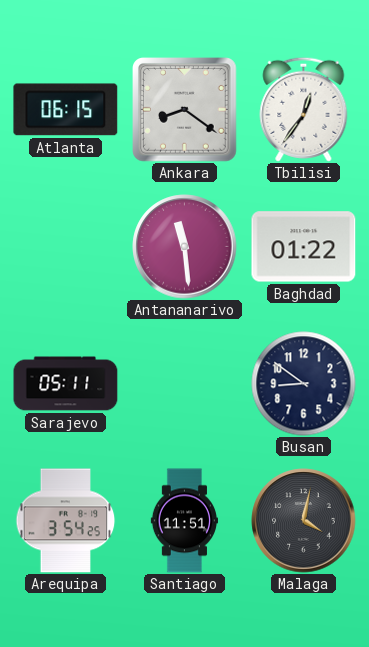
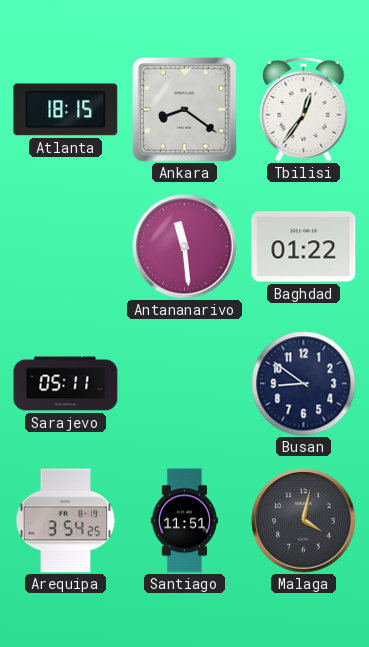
Atlanta: 06:15 -> 18:15
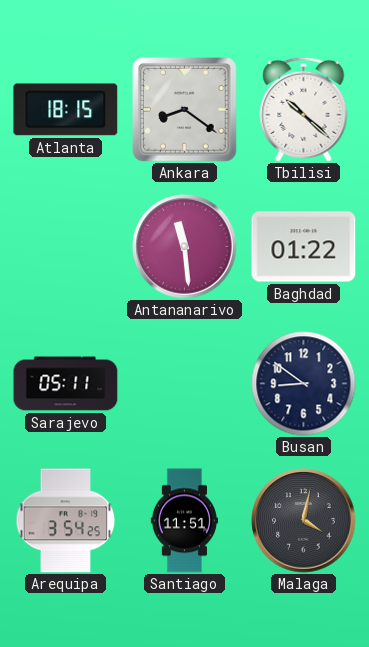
Tbilisi: 12:36 -> 10:22
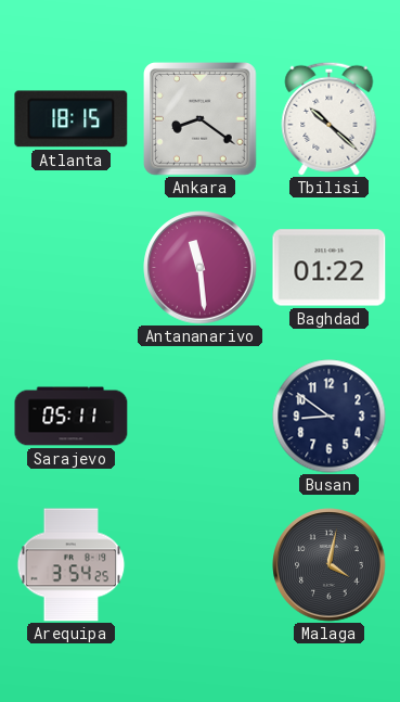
Santiago: 11:51 -> none
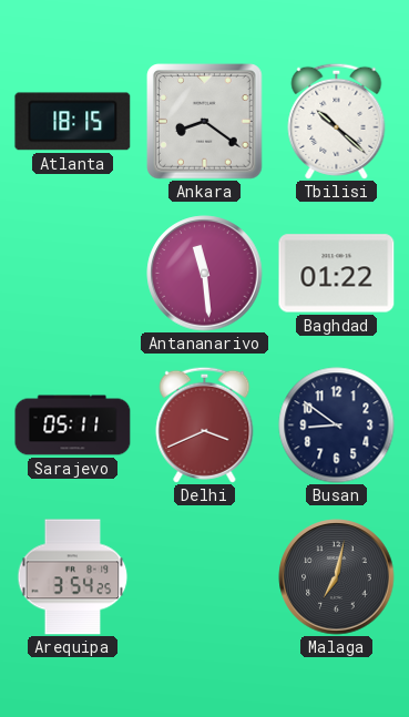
Delhi: none -> 3:41
Malaga: 4:02 -> 7:02
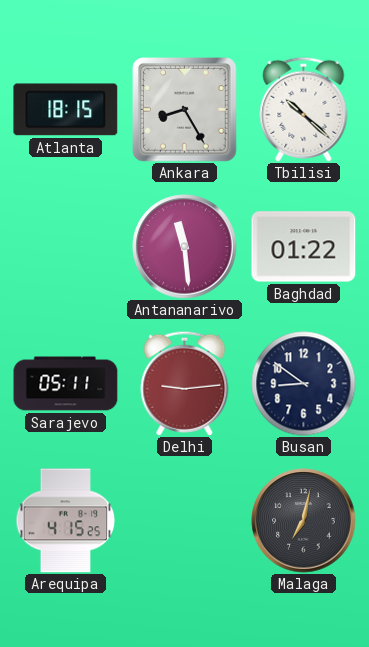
Ankara: 8:21 -> 8:25
Delhi: 3:41 -> 9:14
Arequipa: 3:54 -> 4:15
